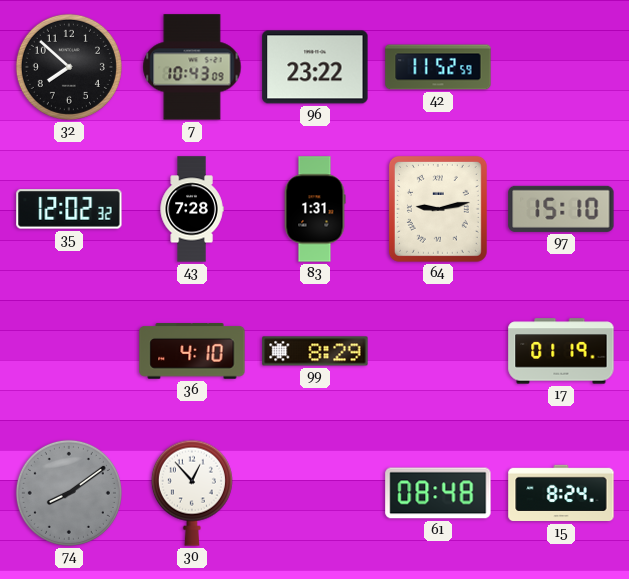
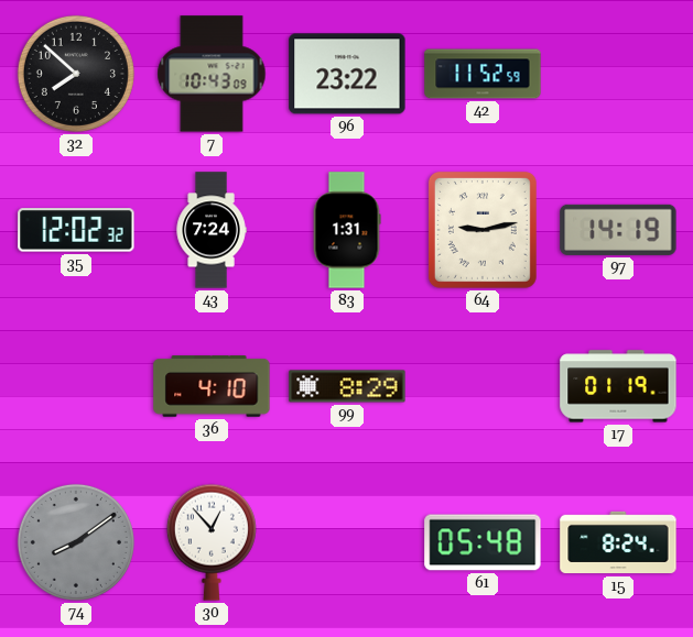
43: 7:28 -> 7:24
97: 15:10 -> 14:19
61: 08:48 -> 05:48
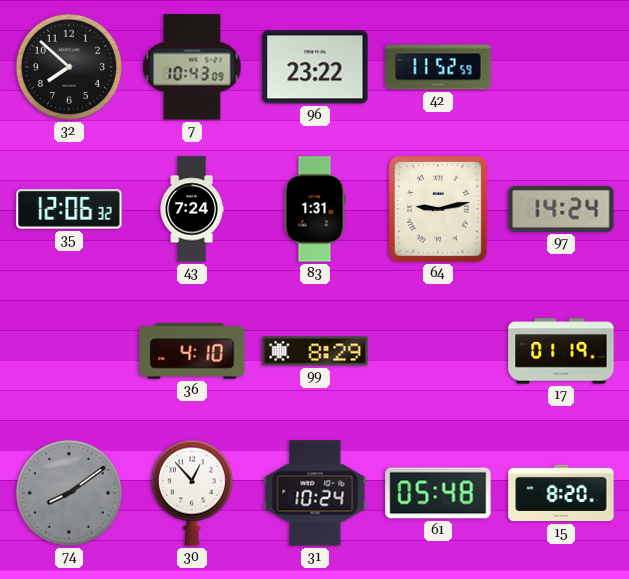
35: 12:02 -> 12:06
97: 14:19 -> 14:24
31: none -> 10:24
15: 8:24 -> 8:20
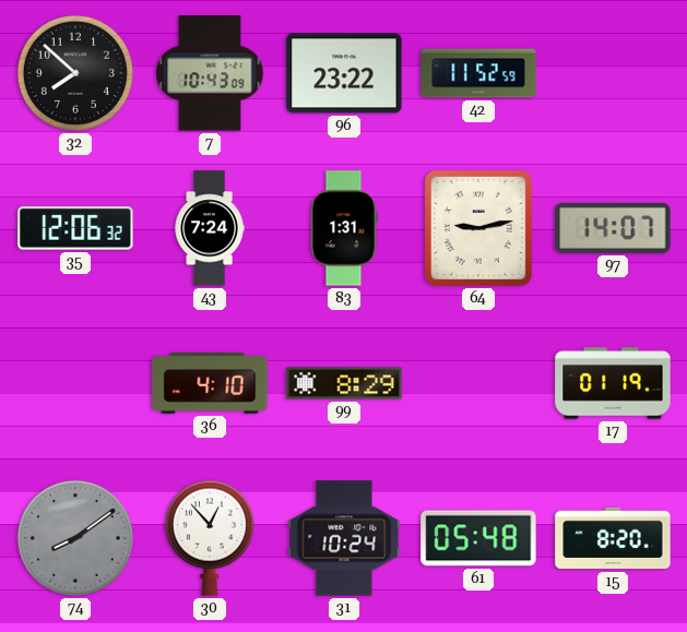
97: 14:24 -> 14:07
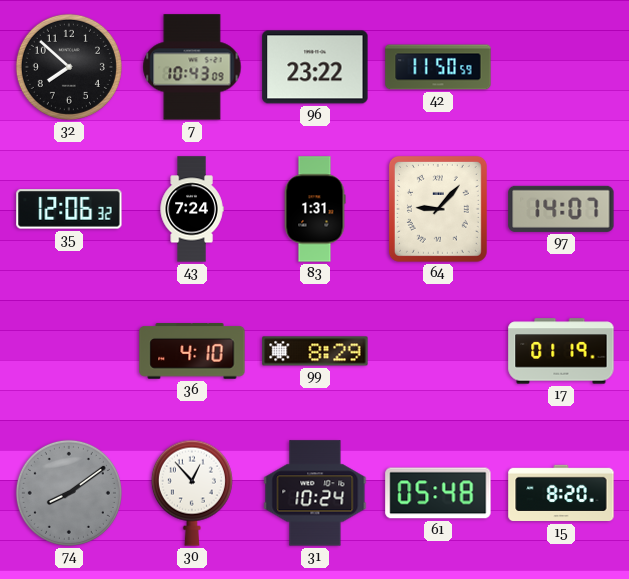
42: 11:52 -> 11:50
64: 9:13 -> 9:07
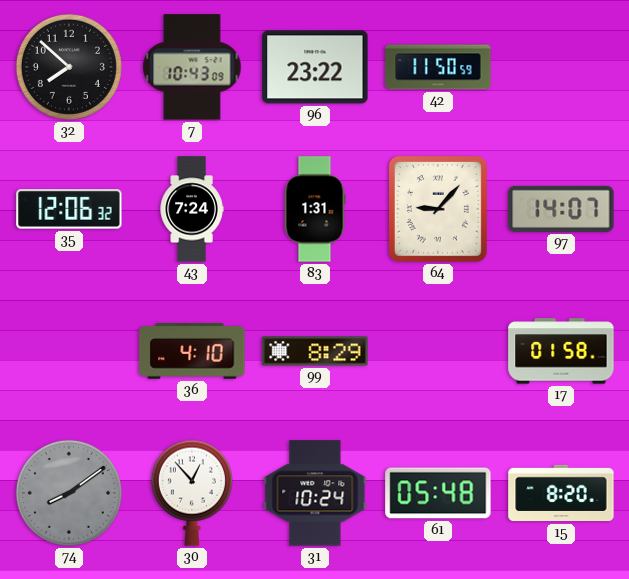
17: 01:19 -> 01:58
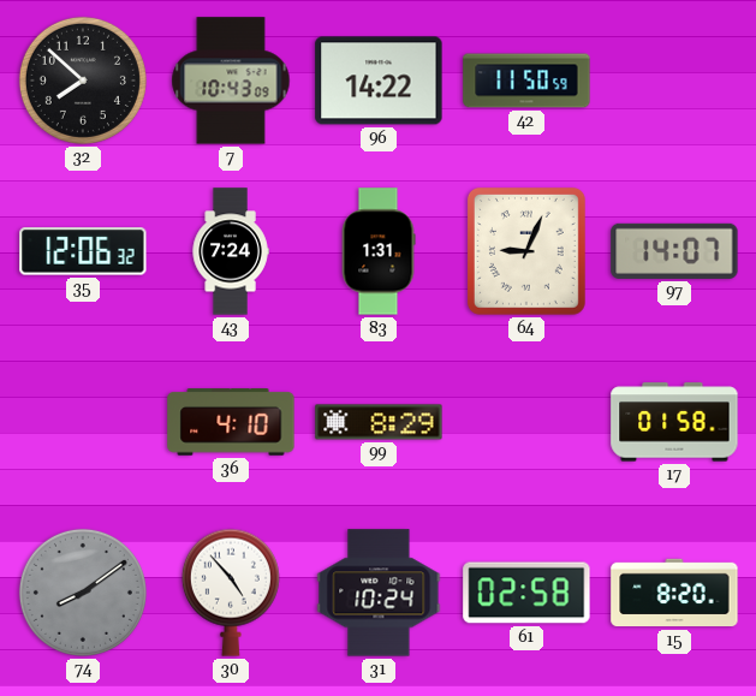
96: 23:22 -> 14:22
64: 9:07 -> 9:04
30: 12:53 -> 4:53
61: 05:48 -> 02:58
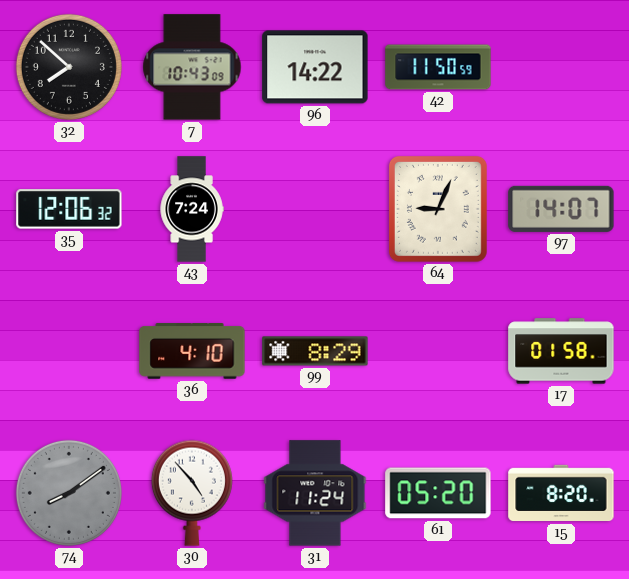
83: 1:31 -> none
31: 10:24 -> 11:24
61: 02:58 -> 05:20
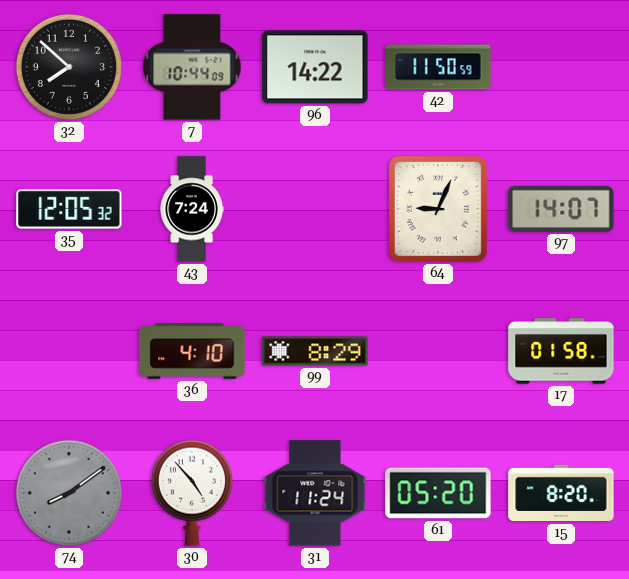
7: 10:43 -> 10:44
35: 12:06 -> 12:05
